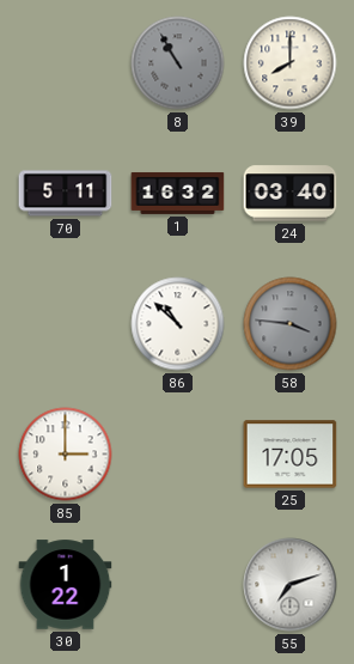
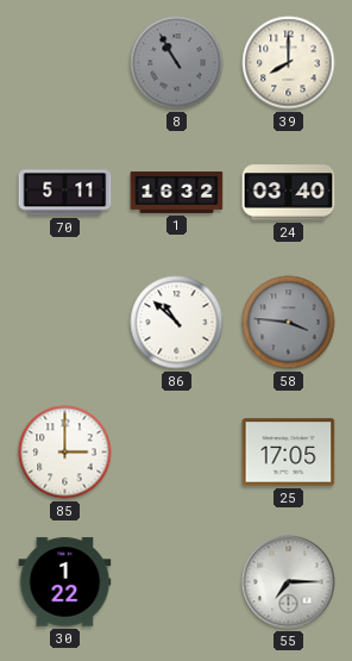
55: 7:12 -> 7:15
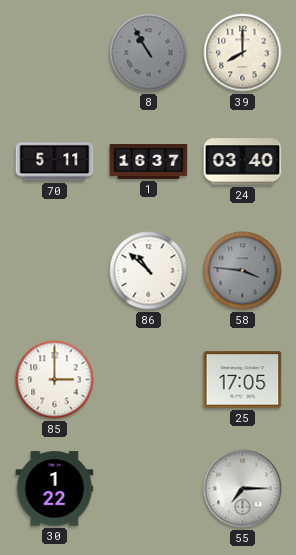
1: 16:32 -> 16:37
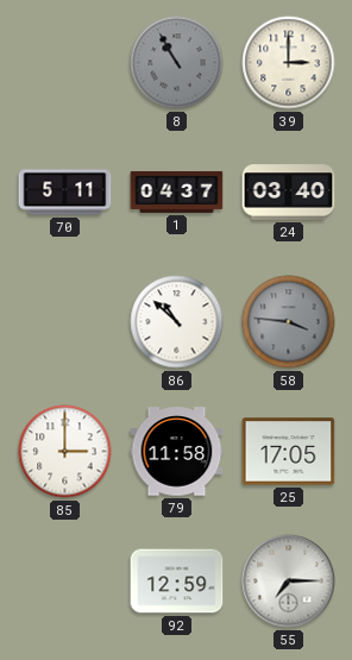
39: 8:00 -> 3:00
1: 16:37 -> 04:37
79: none -> 11:58
30: 1:22 -> none
92: none -> 12:59
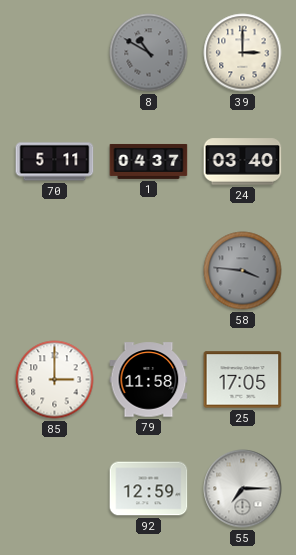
8: 10:55 -> 10:50
86: 10:52 -> none
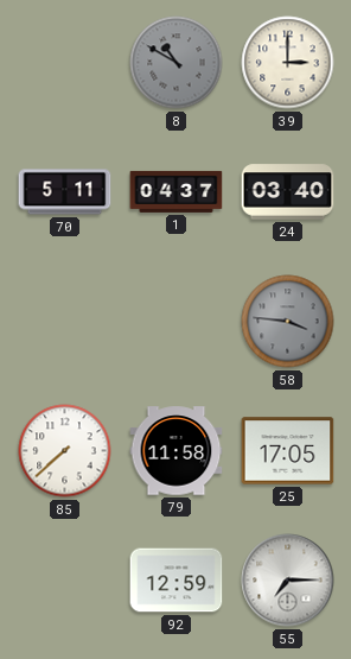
85: 3:00 -> 7:38
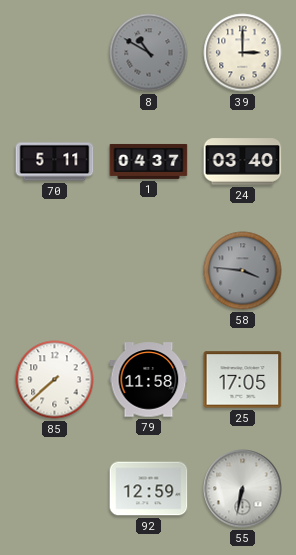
55: 7:15 -> 6:32
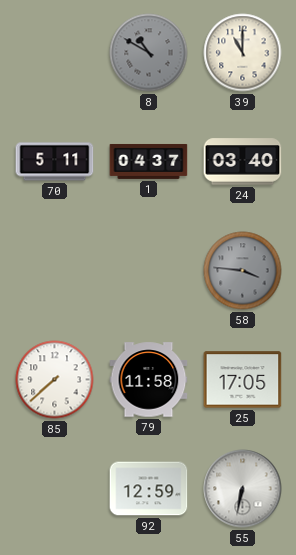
39: 3:00 -> 11:00
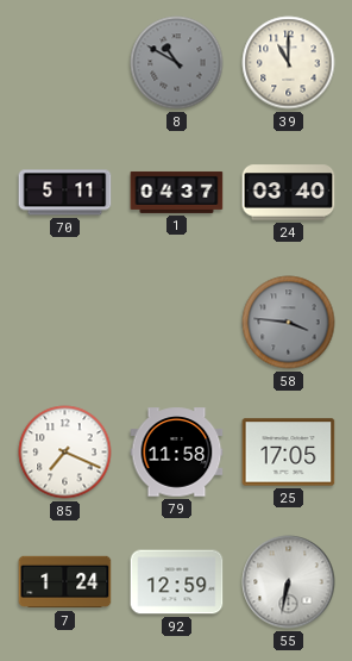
85: 7:38 -> 7:19
7: none -> 1:24
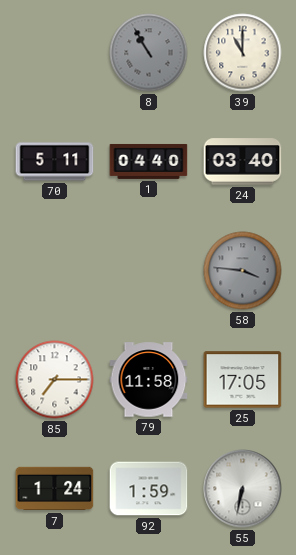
8: 10:50 -> 10:55
1: 04:37 -> 04:40
85: 7:19 -> 7:15
92: 12:59 -> 1:59
